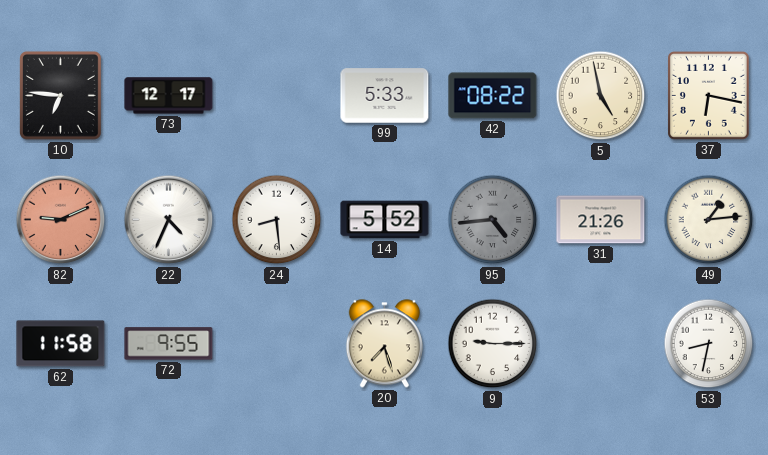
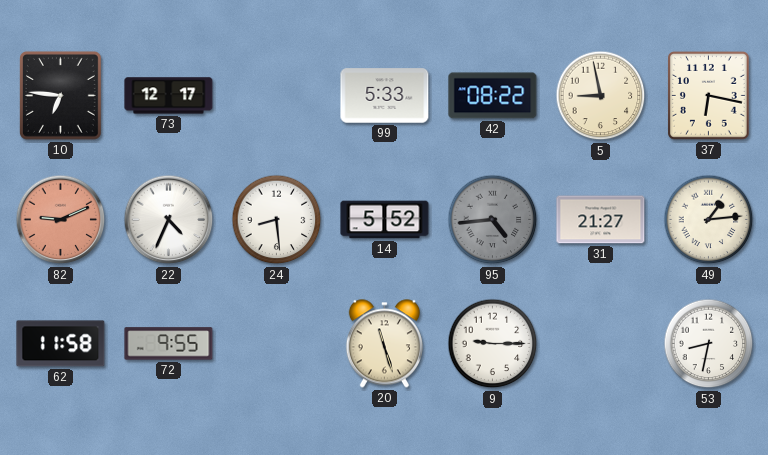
5: 4:58 -> 8:58
31: 21:26 -> 21:27
20: 7:27 -> 11:27
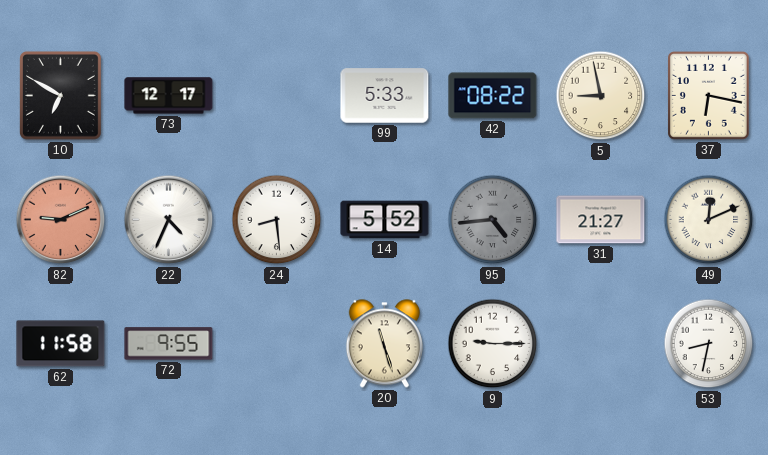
10: 6:46 -> 6:50
49: 1:14 -> 12:11
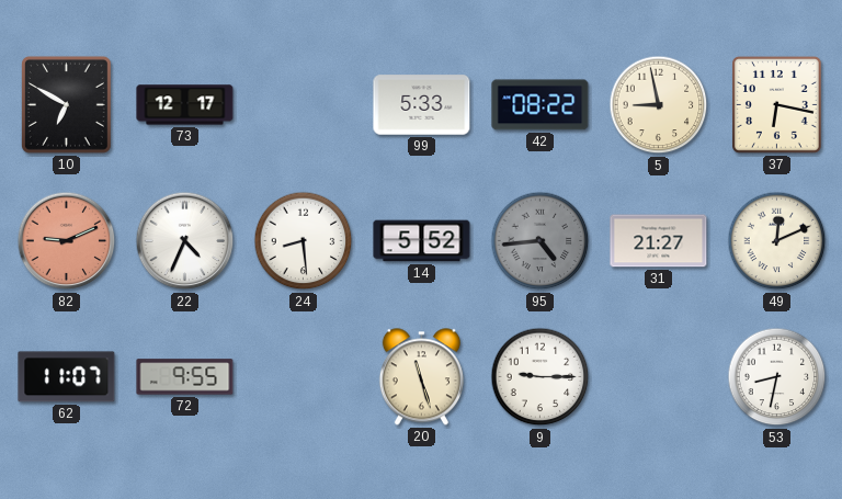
62: 11:58 -> 11:07
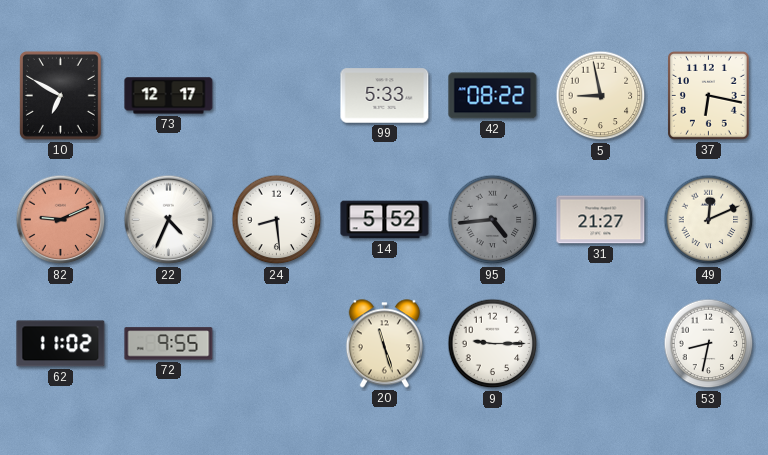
62: 11:07 -> 11:02
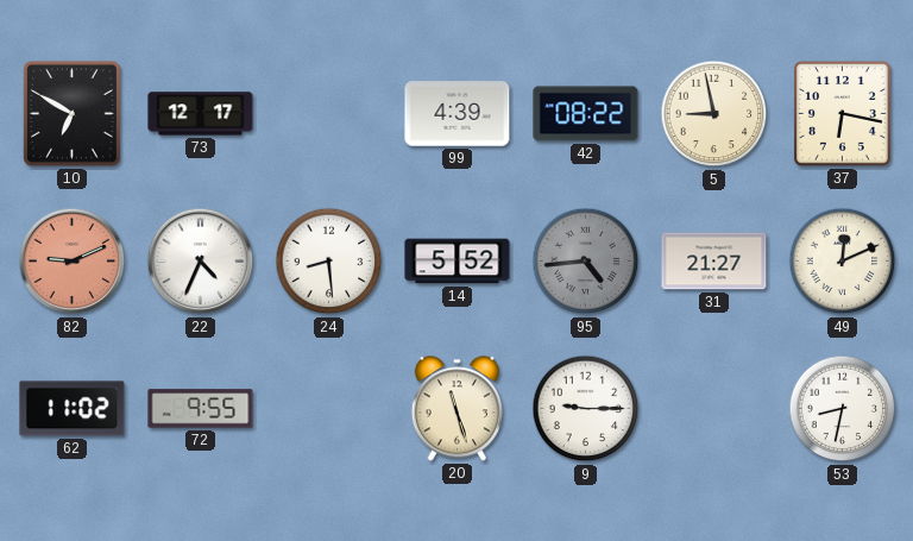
99: 5:33 -> 4:39
